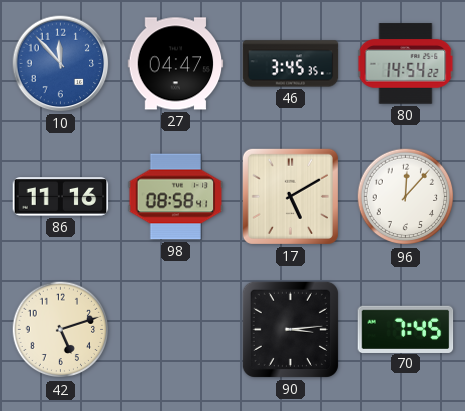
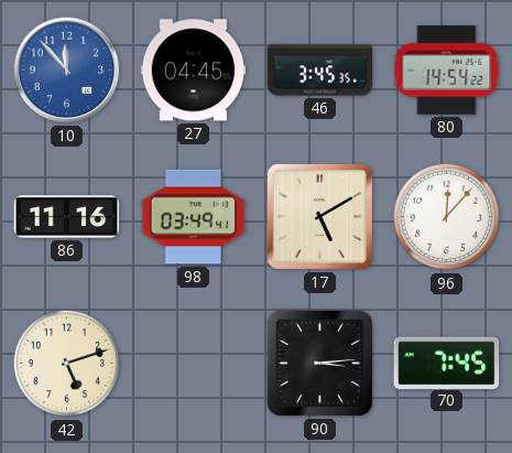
27: 04:47 -> 04:45
98: 08:58 -> 03:49
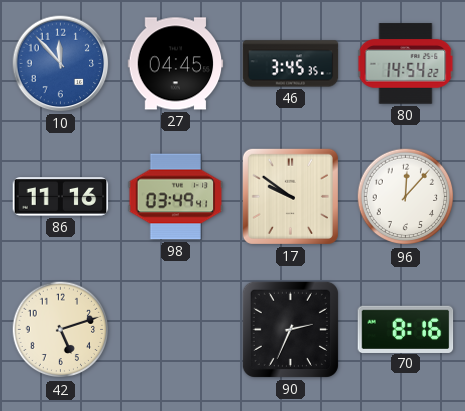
17: 5:10 -> 9:51
90: 3:14 -> 2:34
70: 7:45 -> 8:16
